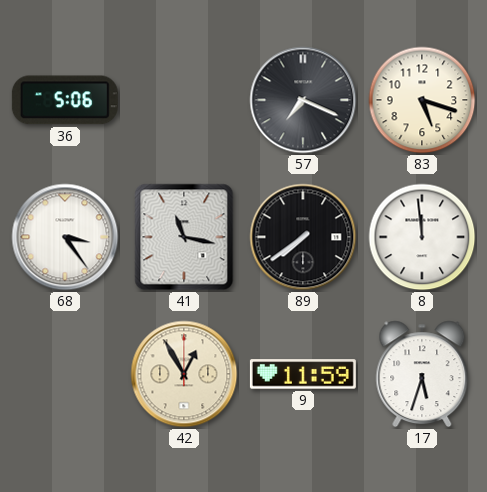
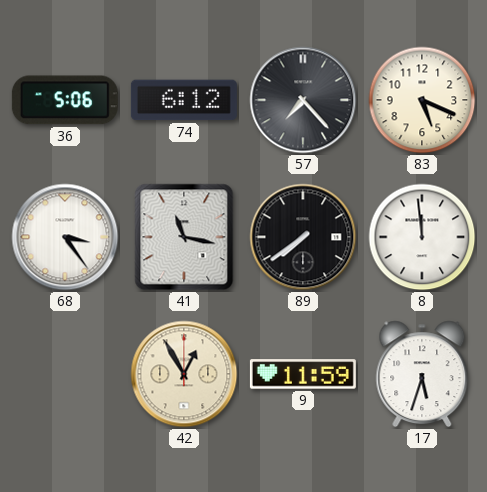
74: none -> 6:12
57: 7:19 -> 7:23
83: 5:18 -> 5:19
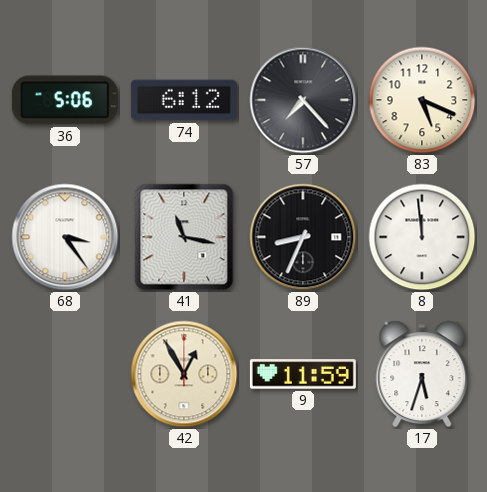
89: 7:39 -> 8:34
